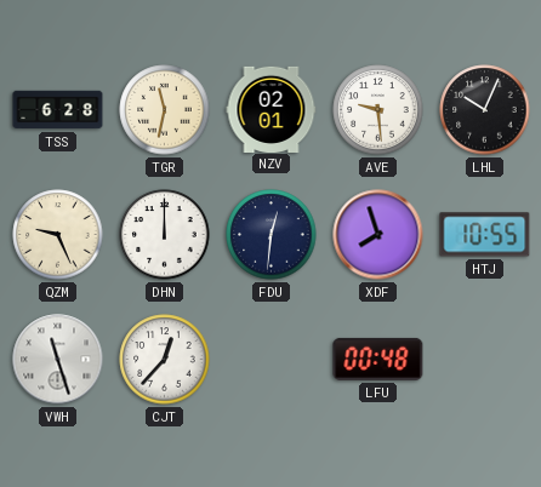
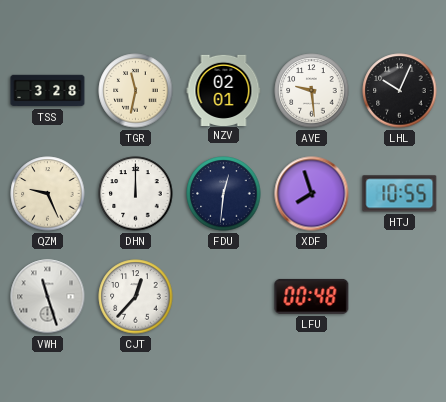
TSS: 6:28 -> 3:28
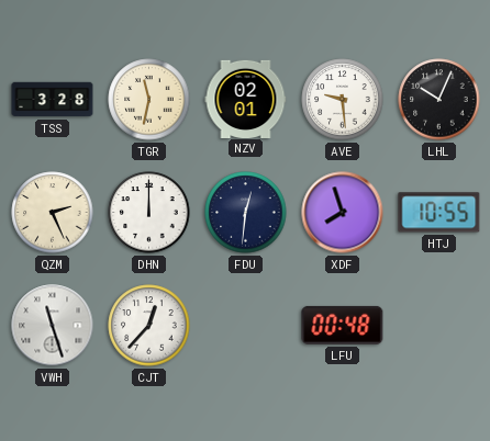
QZM: 9:26 -> 2:26
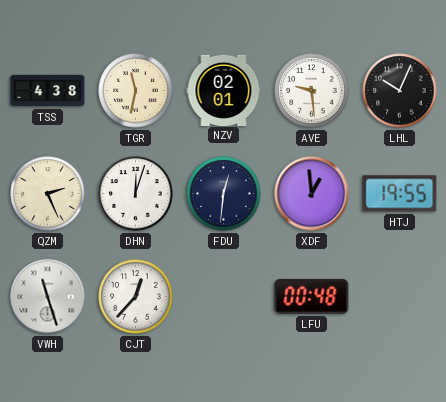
TSS: 3:28 -> 4:38
DHN: 12:00 -> 12:03
XDF: 7:57 -> 12:59
HTJ: 10:55 -> 19:55
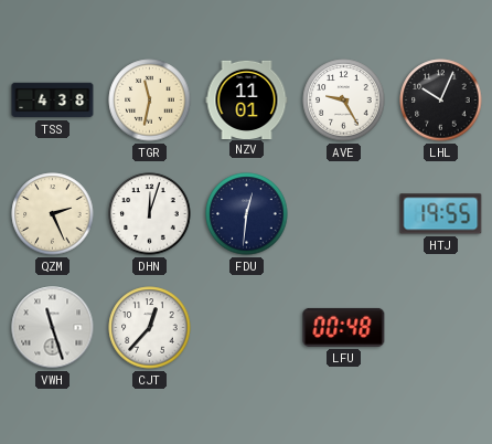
NZV: 02:01 -> 11:01
AVE: 9:29 -> 9:25
XDF: 12:59 -> none
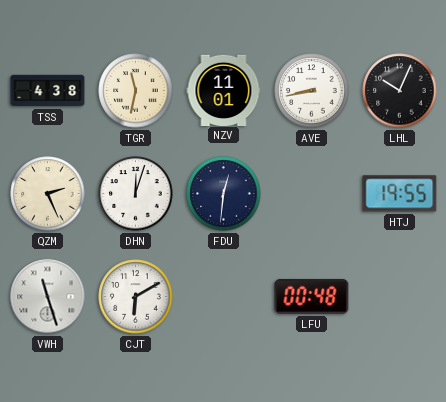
AVE: 9:25 -> 8:43
CJT: 12:37 -> 6:10
